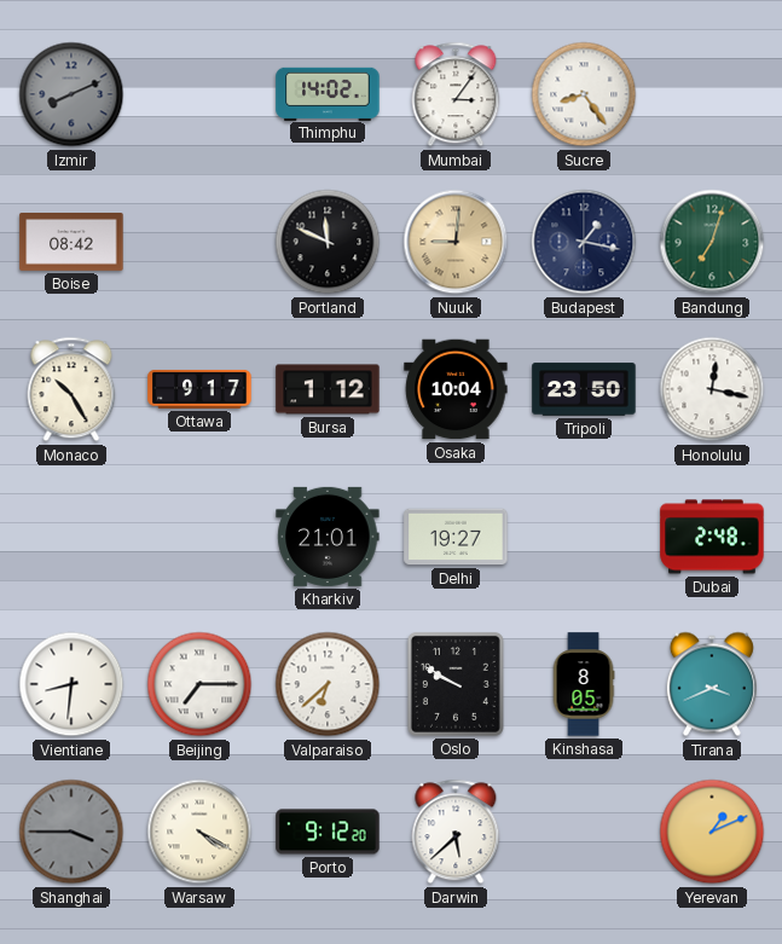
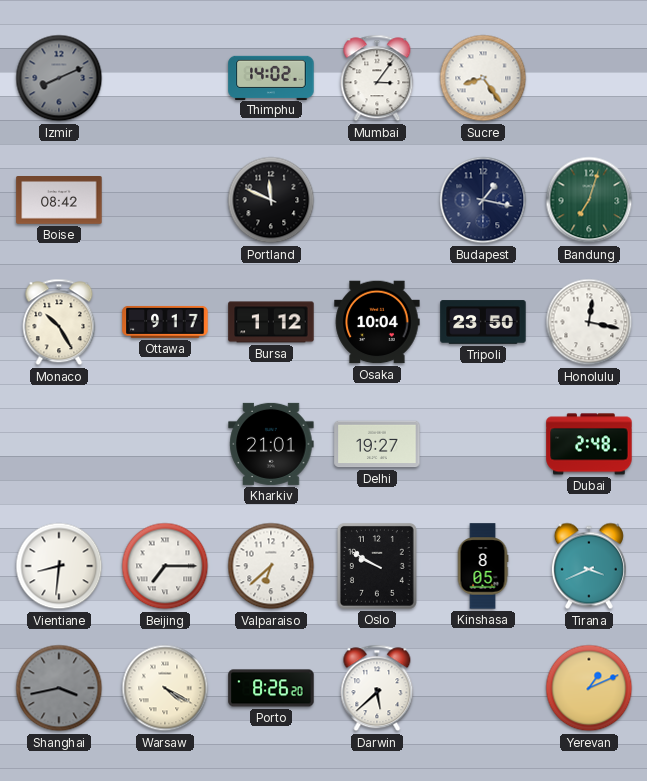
Nuuk: 9:01 -> none
Shanghai: 3:45 -> 3:43
Porto: 9:12 -> 8:26
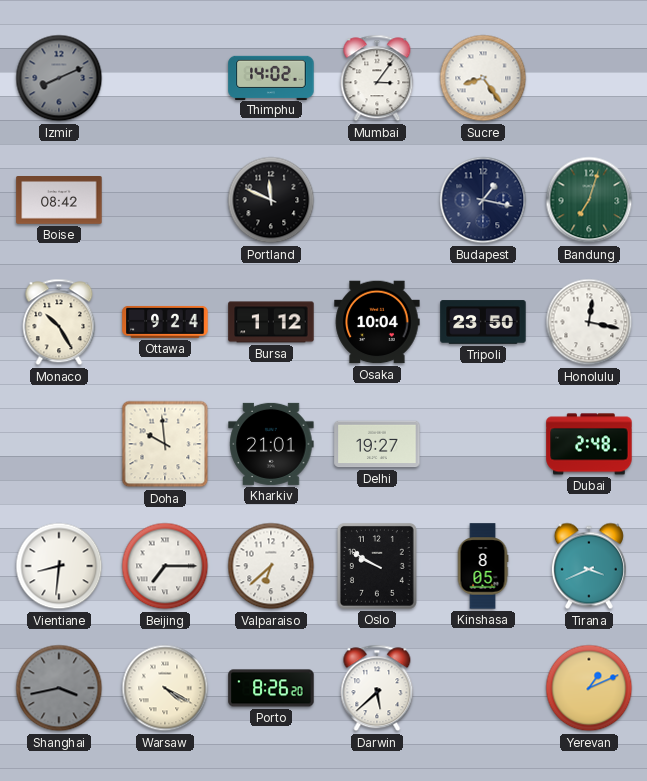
Ottawa: 9:17 -> 9:24
Doha: none -> 9:59
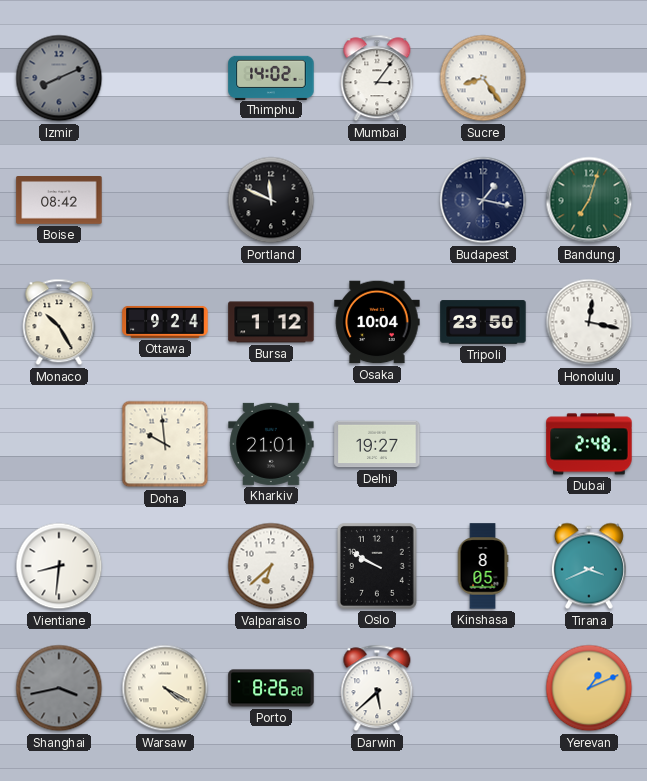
Beijing: 7:15 -> none
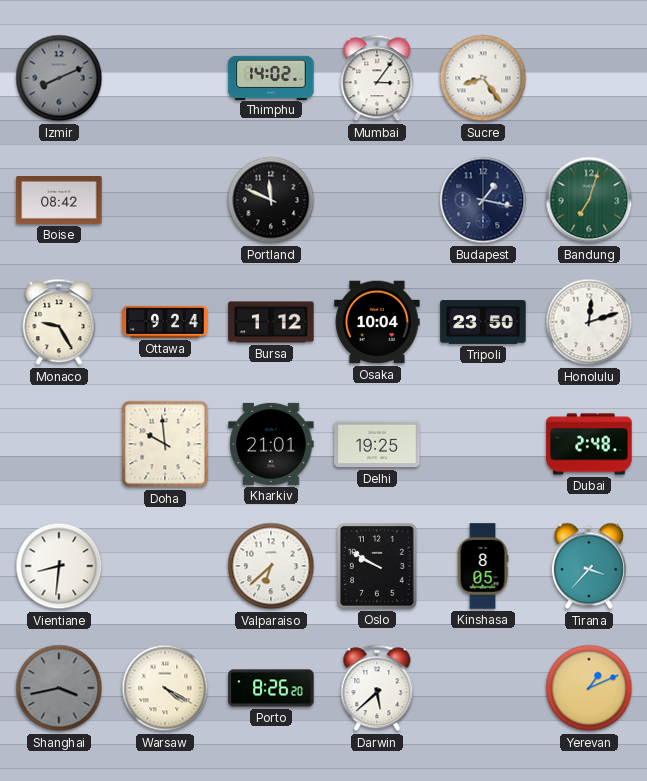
Monaco: 10:25 -> 9:25
Honolulu: 12:17 -> 12:12
Delhi: 19:27 -> 19:25
Tirana: 3:41 -> 3:37
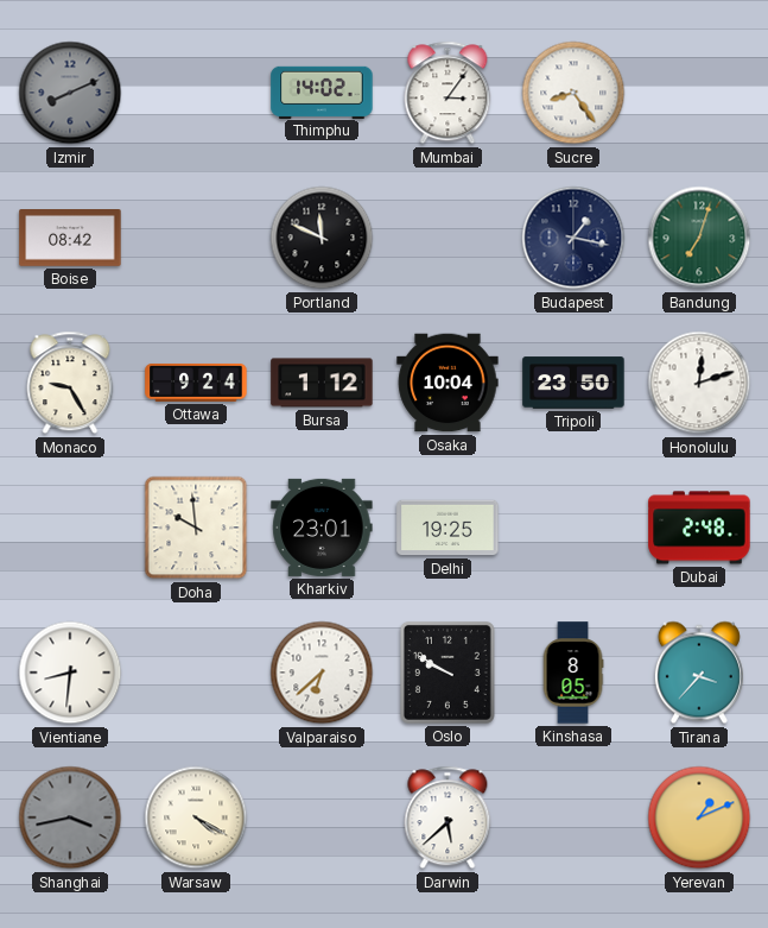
Kharkiv: 21:01 -> 23:01
Porto: 8:26 -> none
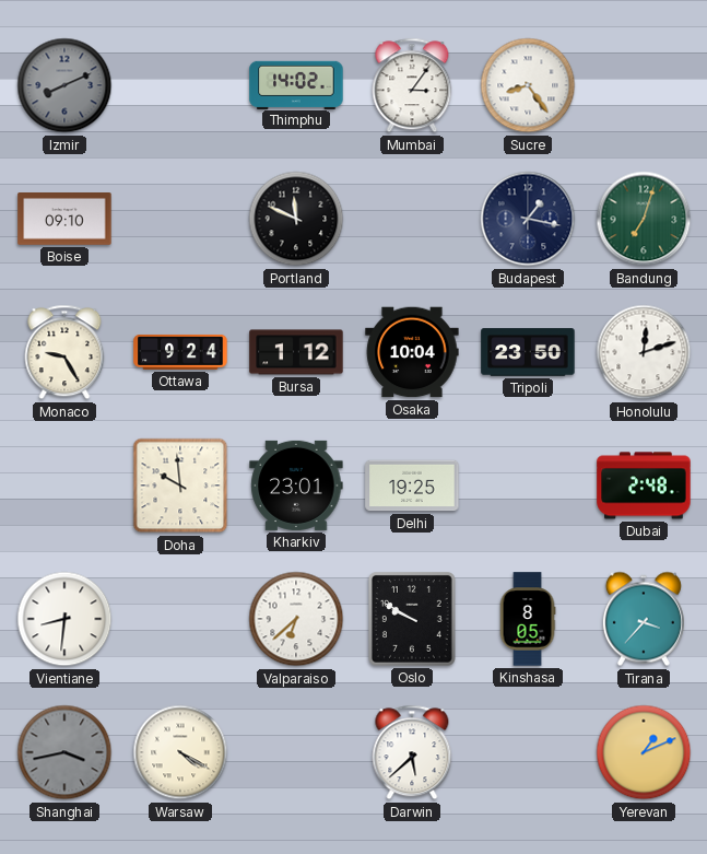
Boise: 08:42 -> 09:10
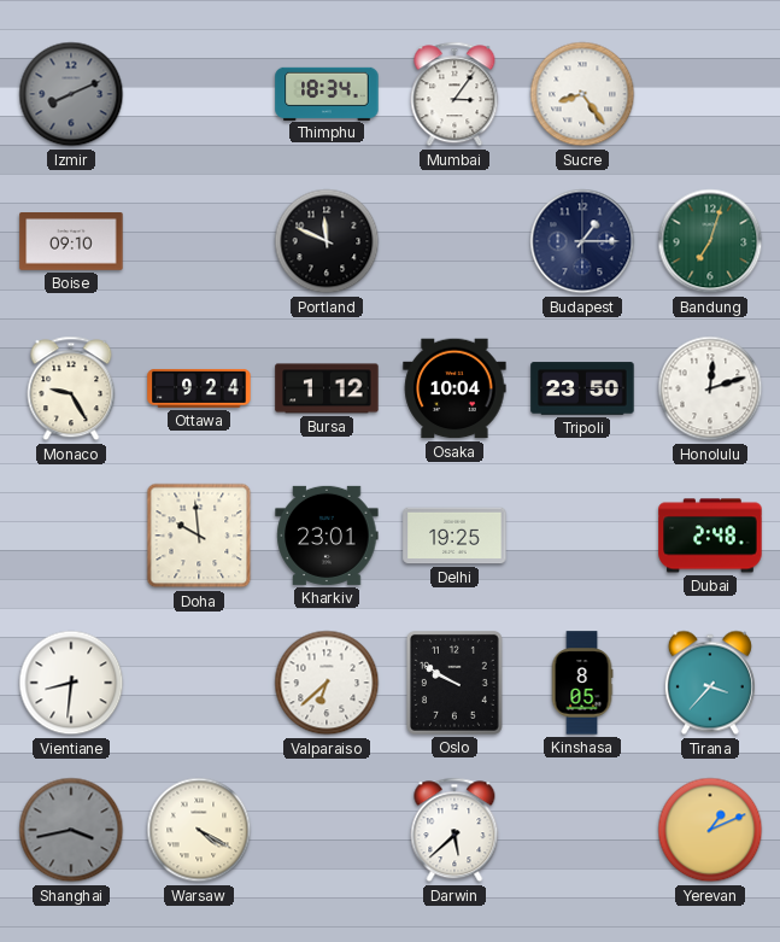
Thimphu: 14:02 -> 18:34
Budapest: 1:17 -> 1:15
